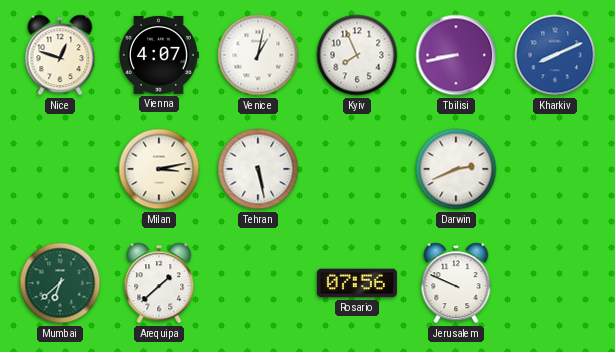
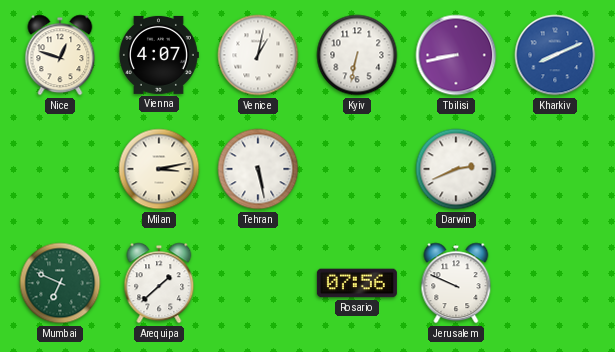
Kyiv: 7:56 -> 6:32
Mumbai: 6:38 -> 6:49
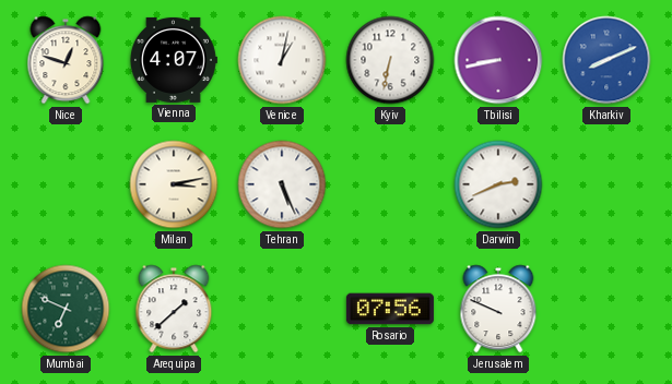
Tehran: 5:28 -> 5:26
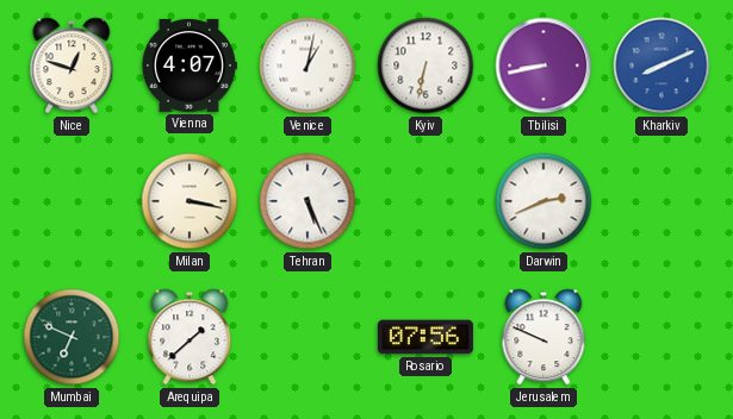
Milan: 3:13 -> 3:17
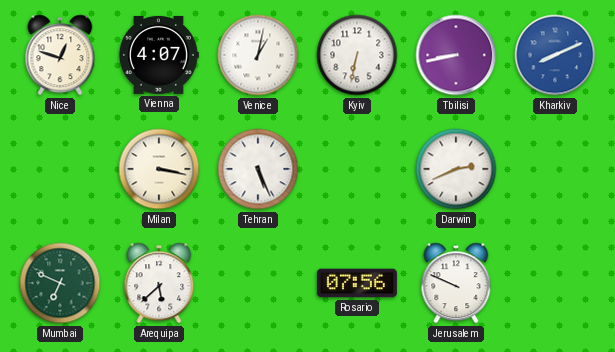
Arequipa: 1:38 -> 5:38
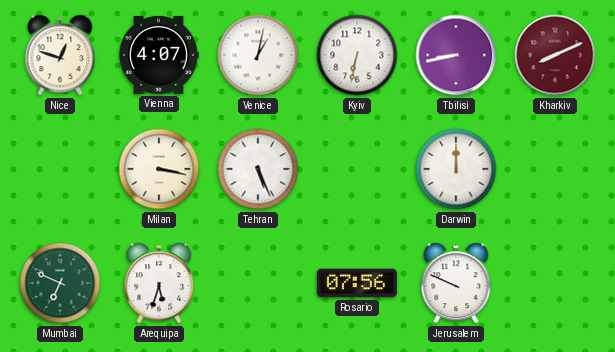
Kharkiv dial: blue -> burgundy
Darwin: 2:41 -> 12:00
Arequipa: 5:38 -> 5:33
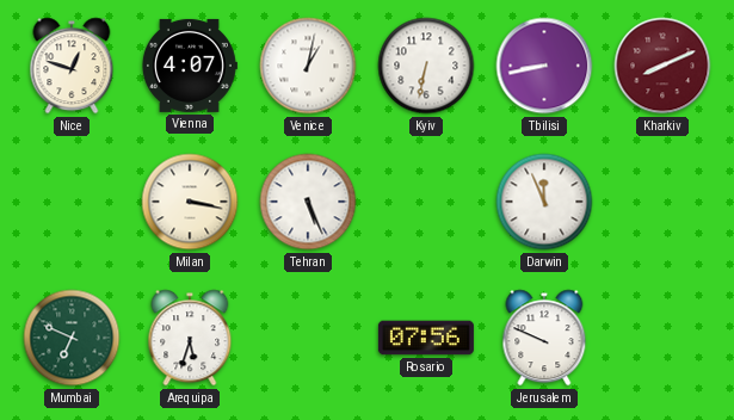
Darwin: 12:00 -> 11:56
